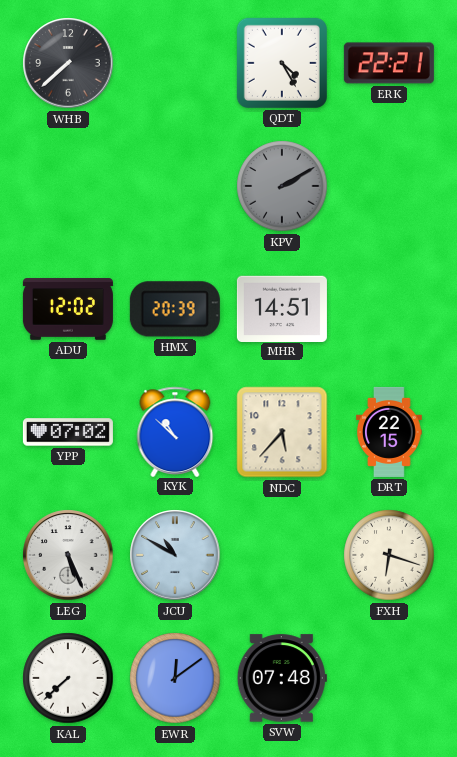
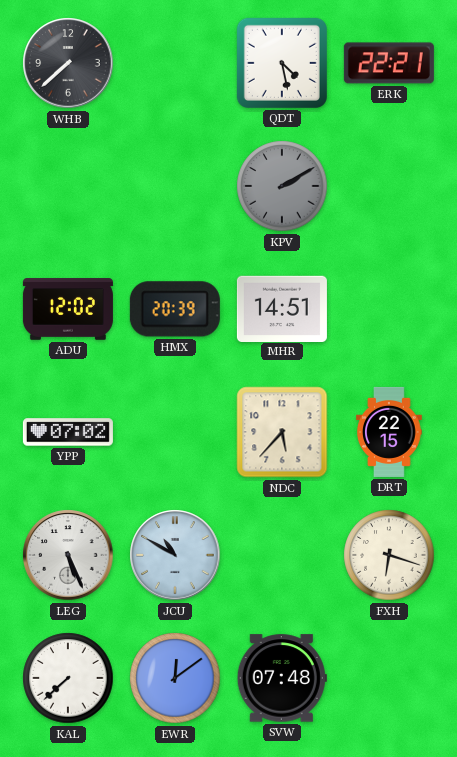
QDT: 4:25 -> 4:28
KYK: 10:52 -> none
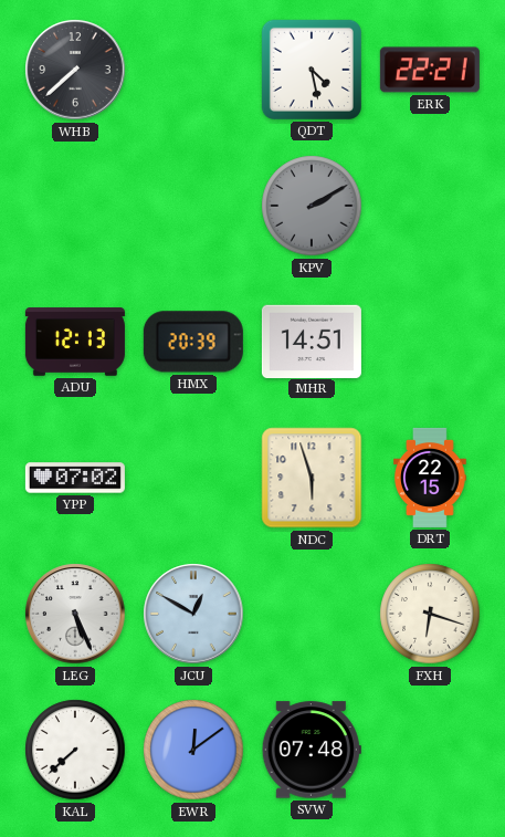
ADU: 12:02 -> 12:13
NDC: 5:37 -> 5:57
JCU: 10:50 -> 12:50
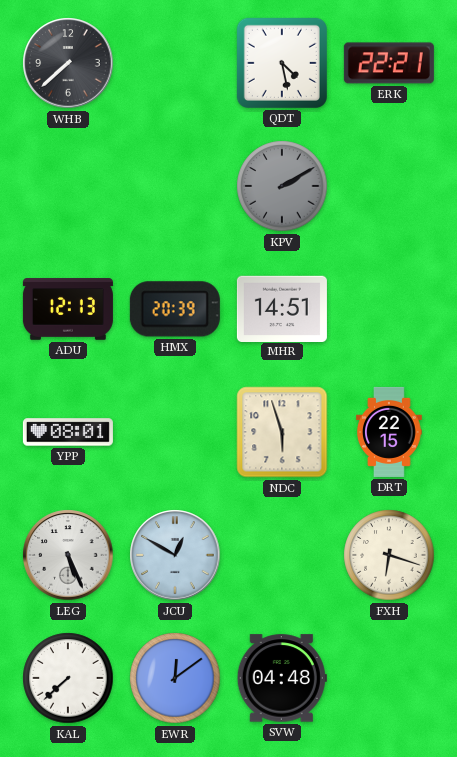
YPP: 07:02 -> 08:01
SVW: 07:48 -> 04:48
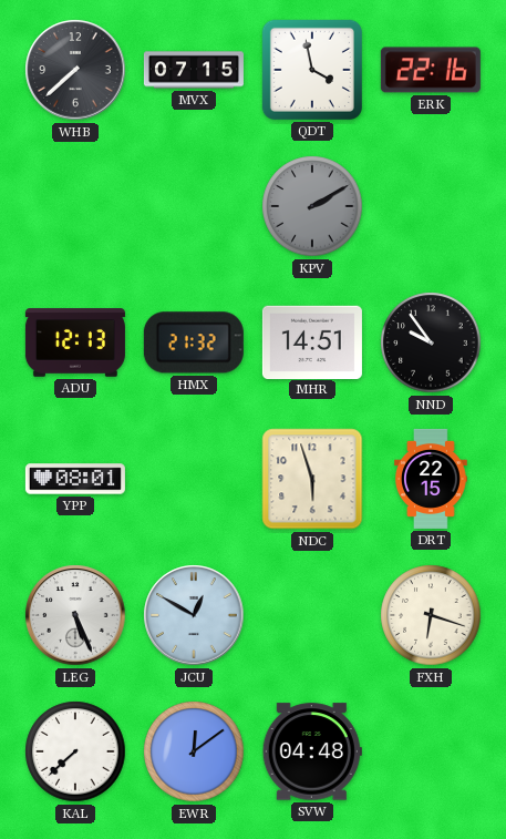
MVX: none -> 07:15
QDT: 4:28 -> 3:58
ERK: 22:21 -> 22:16
HMX: 20:39 -> 21:32
NND: none -> 9:54
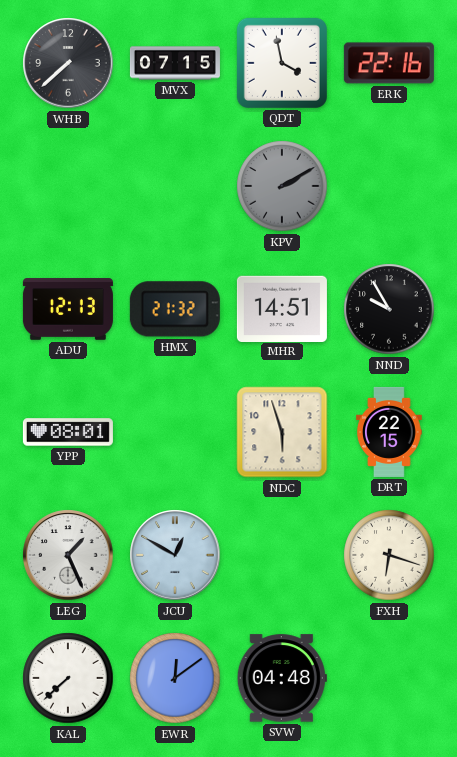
NND: 9:54 -> 9:55
LEG: 5:26 -> 1:26
